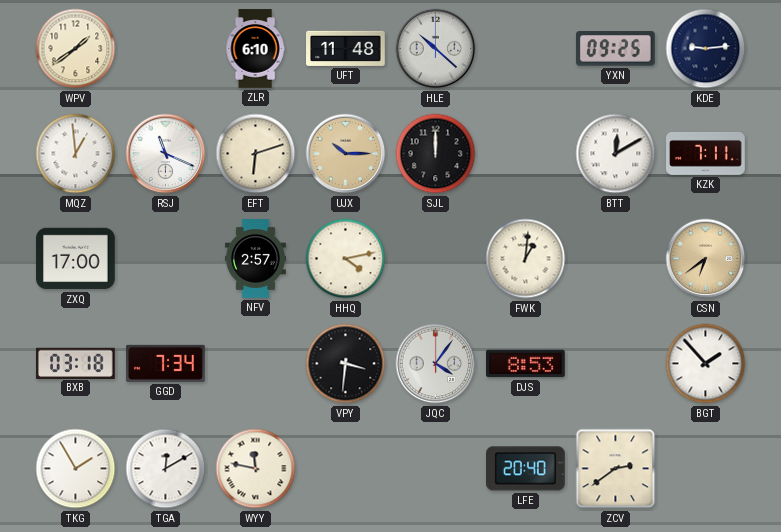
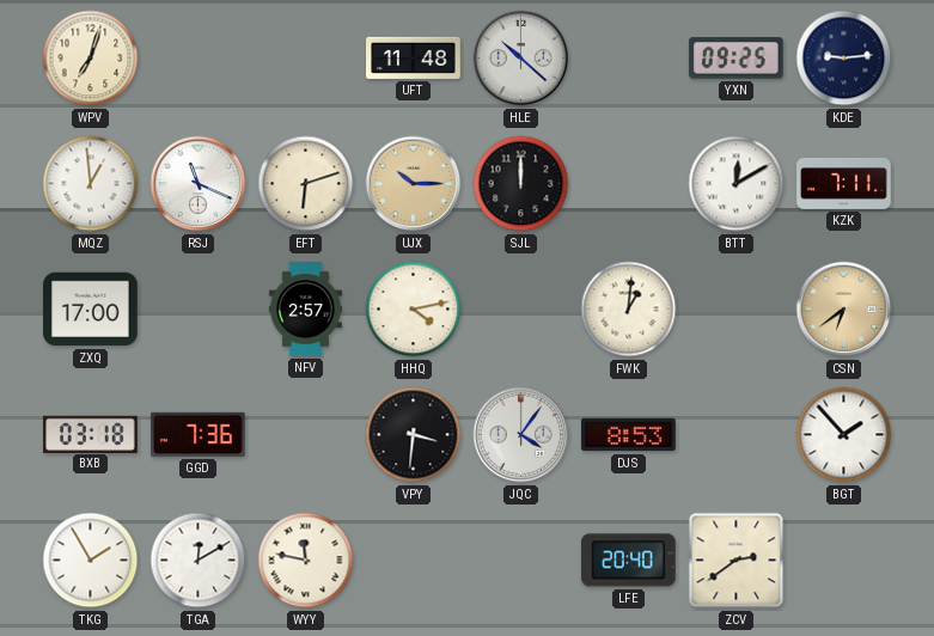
WPV: 1:39 -> 7:03
ZLR: 6:10 -> none
GGD: 7:34 -> 7:36
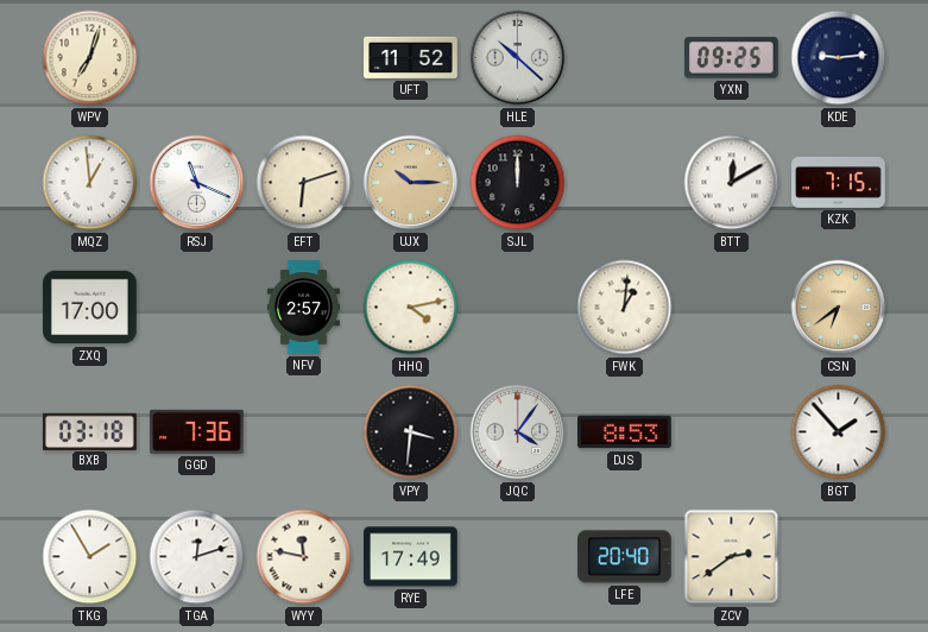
UFT: 11:48 -> 11:52
KZK: 7:11 -> 7:15
TGA: 12:10 -> 12:12
RYE: none -> 17:49
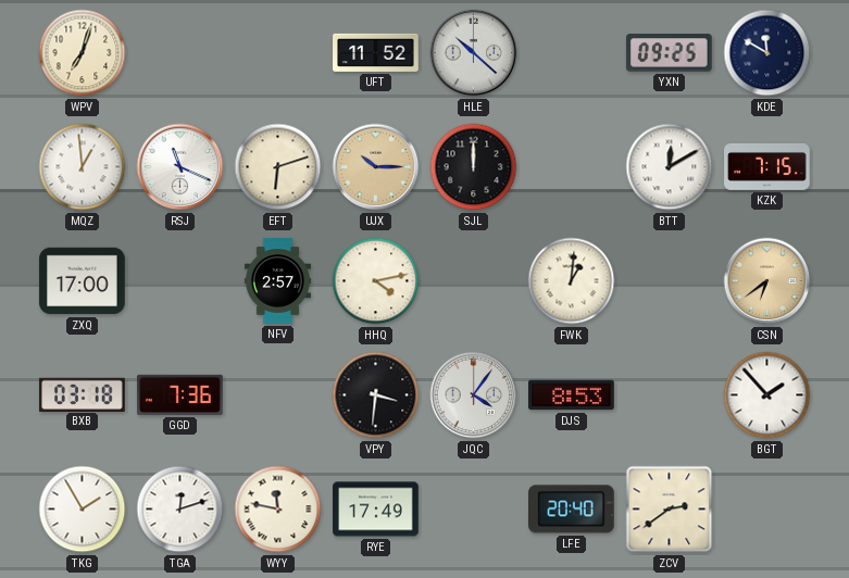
KDE: 9:14 -> 11:50
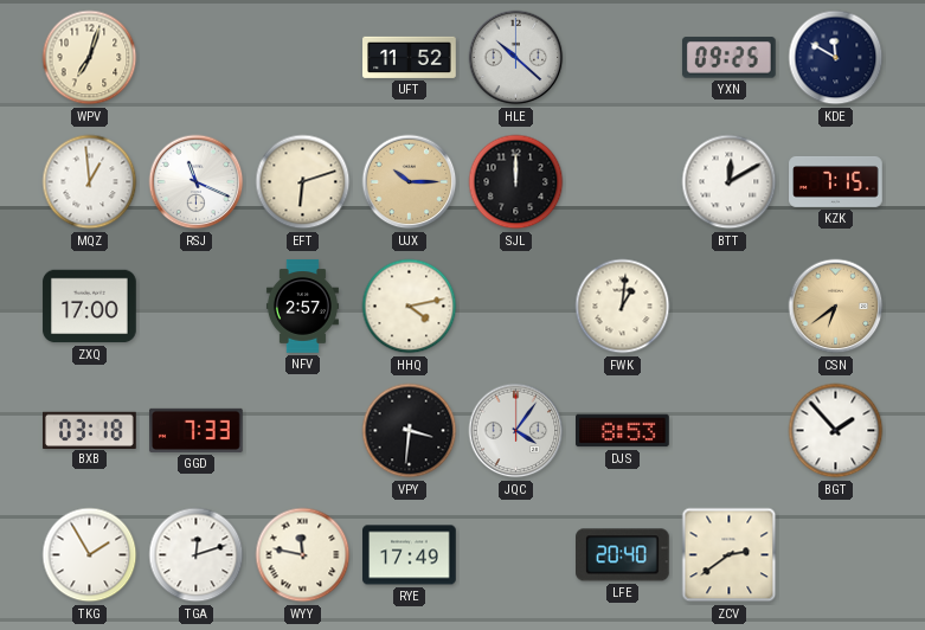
GGD: 7:36 -> 7:33
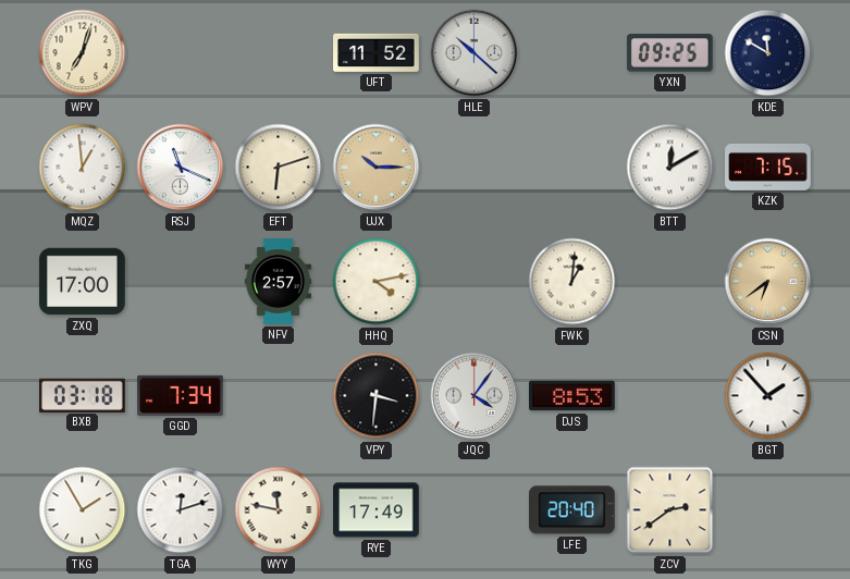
SJL: 12:00 -> none
GGD: 7:33 -> 7:34
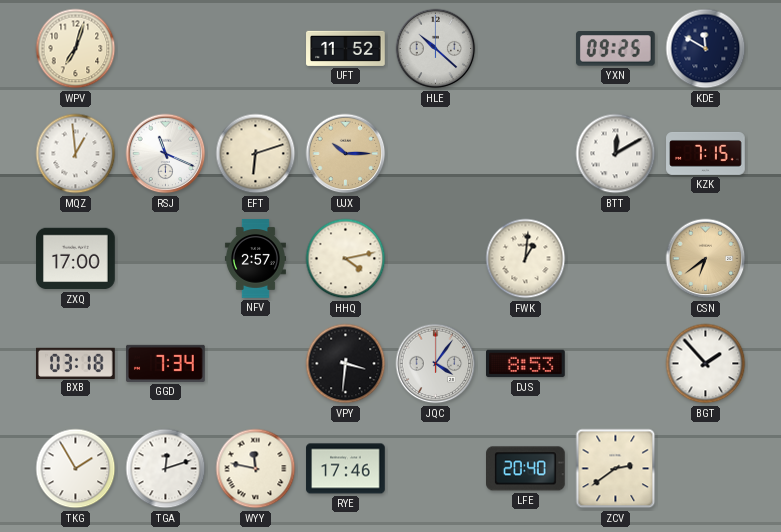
RYE: 17:49 -> 17:46
